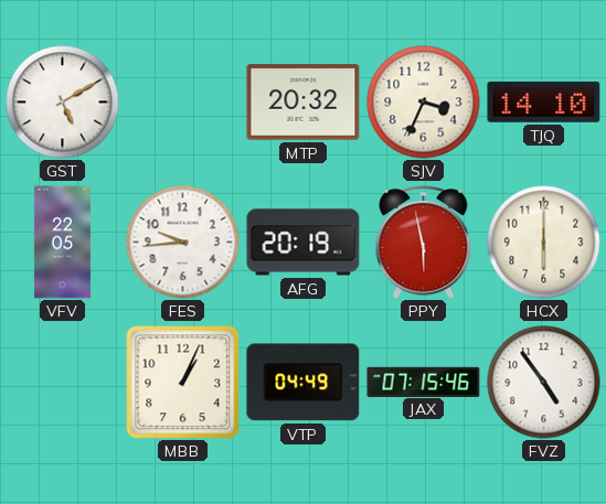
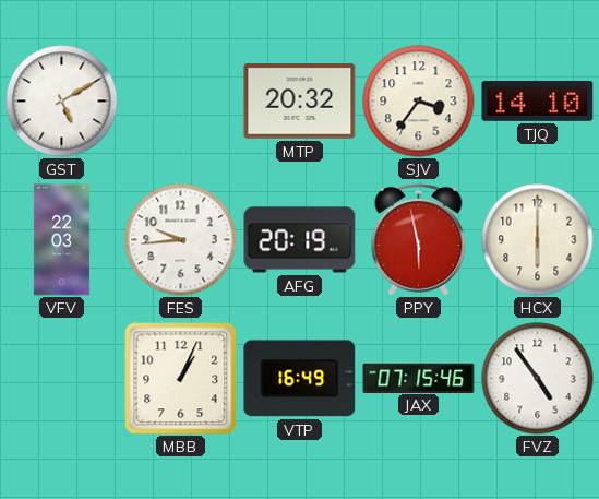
SJV: 3:34 -> 3:36
VFV: 22:05 -> 22:03
VTP: 04:49 -> 16:49
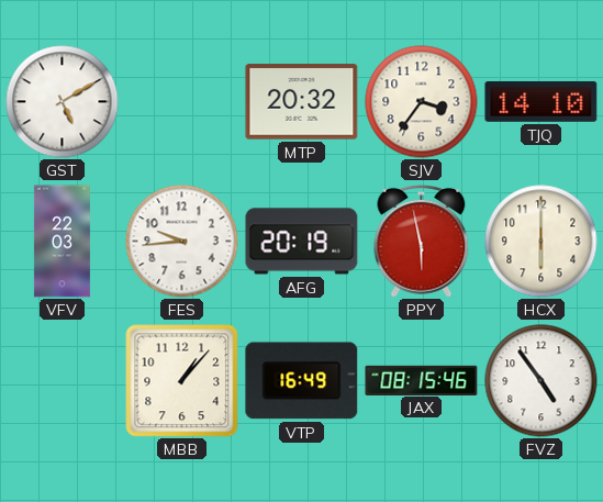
MBB: 1:04 -> 1:07
JAX: 07:15 -> 08:15
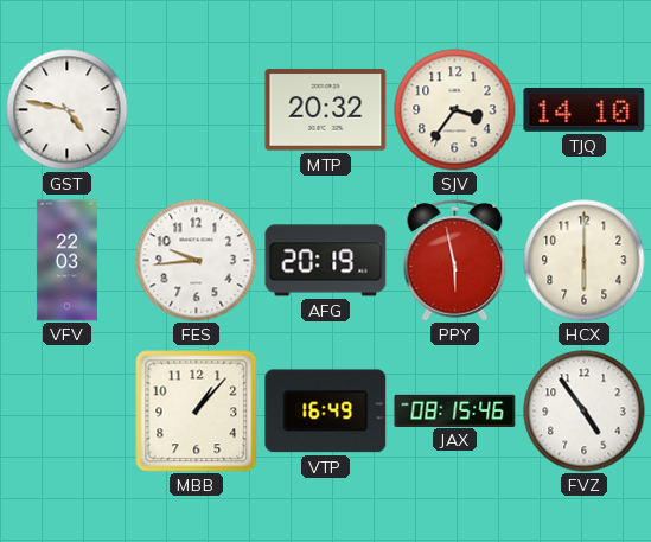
GST: 5:10 -> 4:47
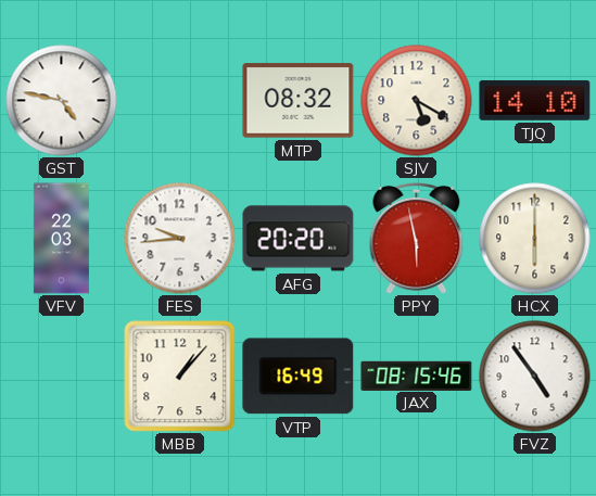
MTP: 20:32 -> 08:32
SJV: 3:36 -> 5:20
AFG: 20:19 -> 20:20
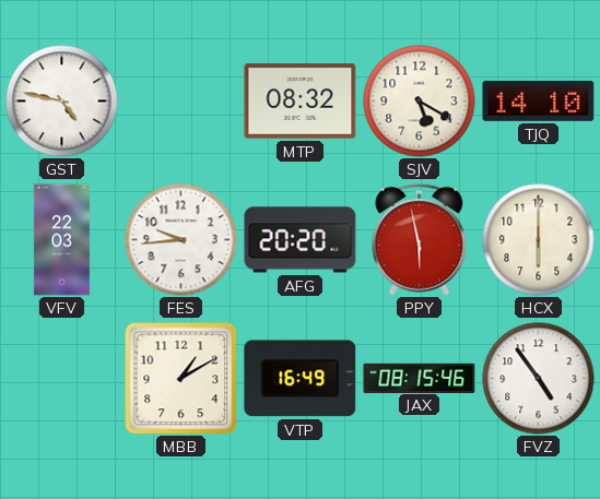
MBB: 1:07 -> 1:10
